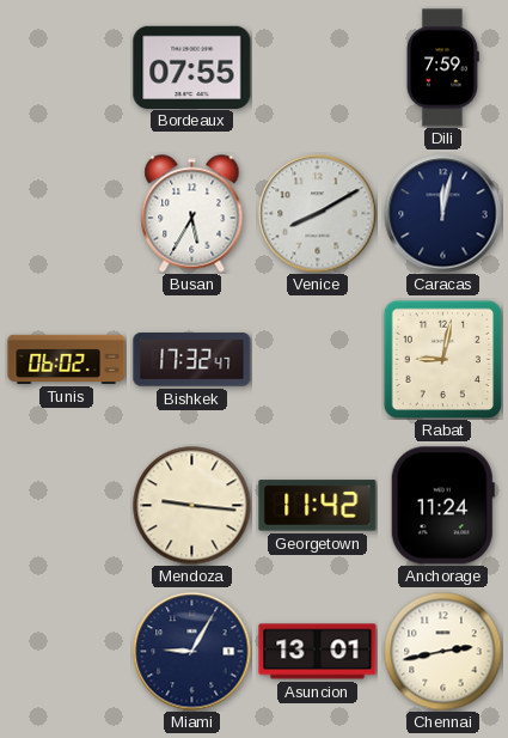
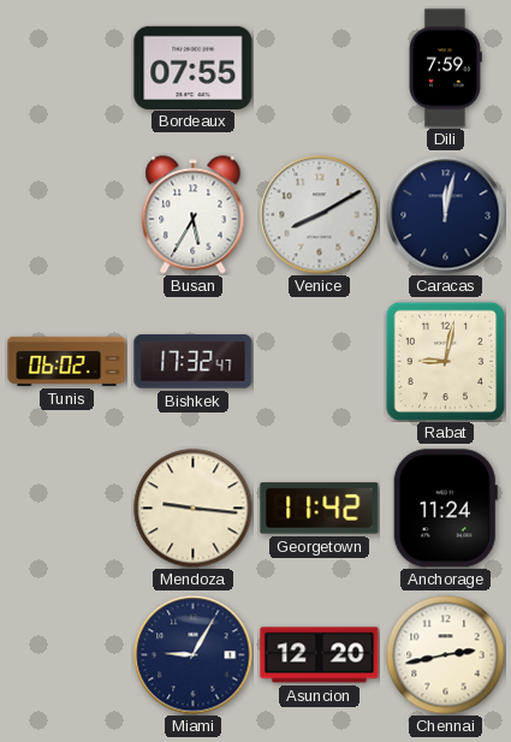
Asuncion: 13:01 -> 12:20
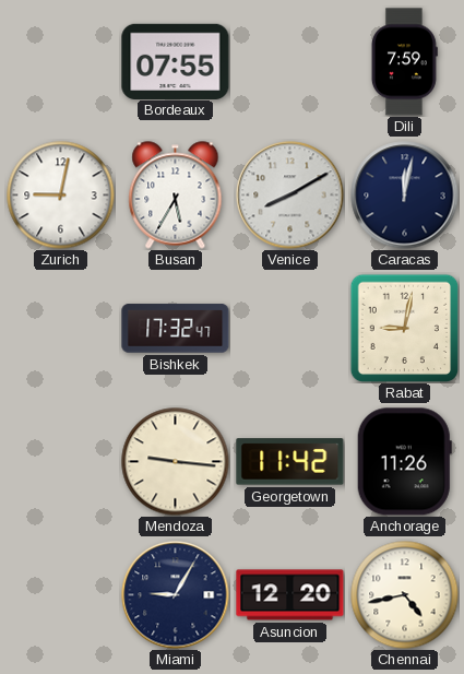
Zurich: none -> 9:02
Tunis: 06:02 -> none
Anchorage: 11:24 -> 11:26
Chennai: 2:43 -> 4:43
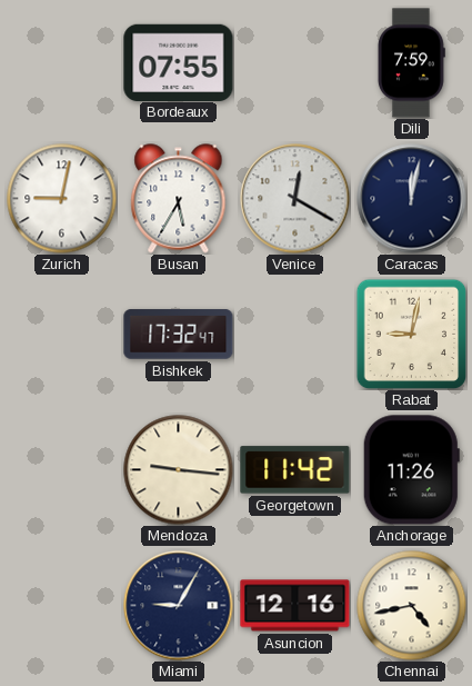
Venice: 8:10 -> 12:20
Asuncion: 12:20 -> 12:16
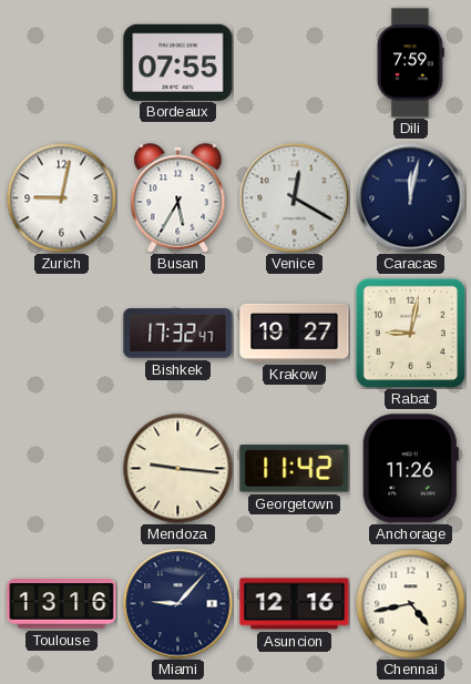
Krakow: none -> 19:27
Toulouse: none -> 13:16
Miami: 9:05 -> 9:07
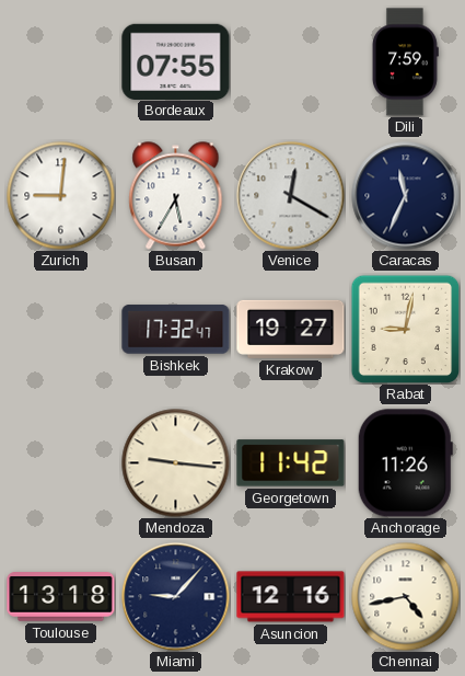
Zurich: 9:02 -> 9:01
Caracas: 12:02 -> 11:34
Toulouse: 13:16 -> 13:18
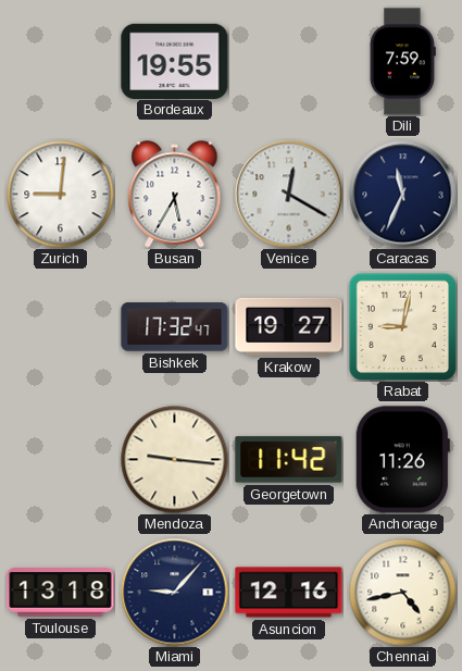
Bordeaux: 07:55 -> 19:55
